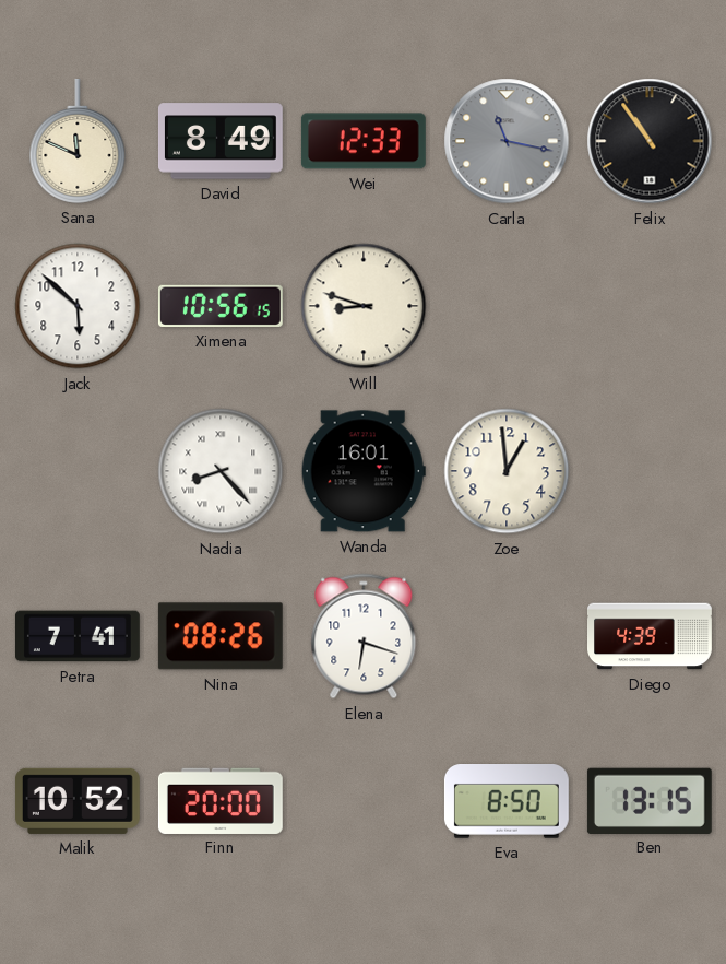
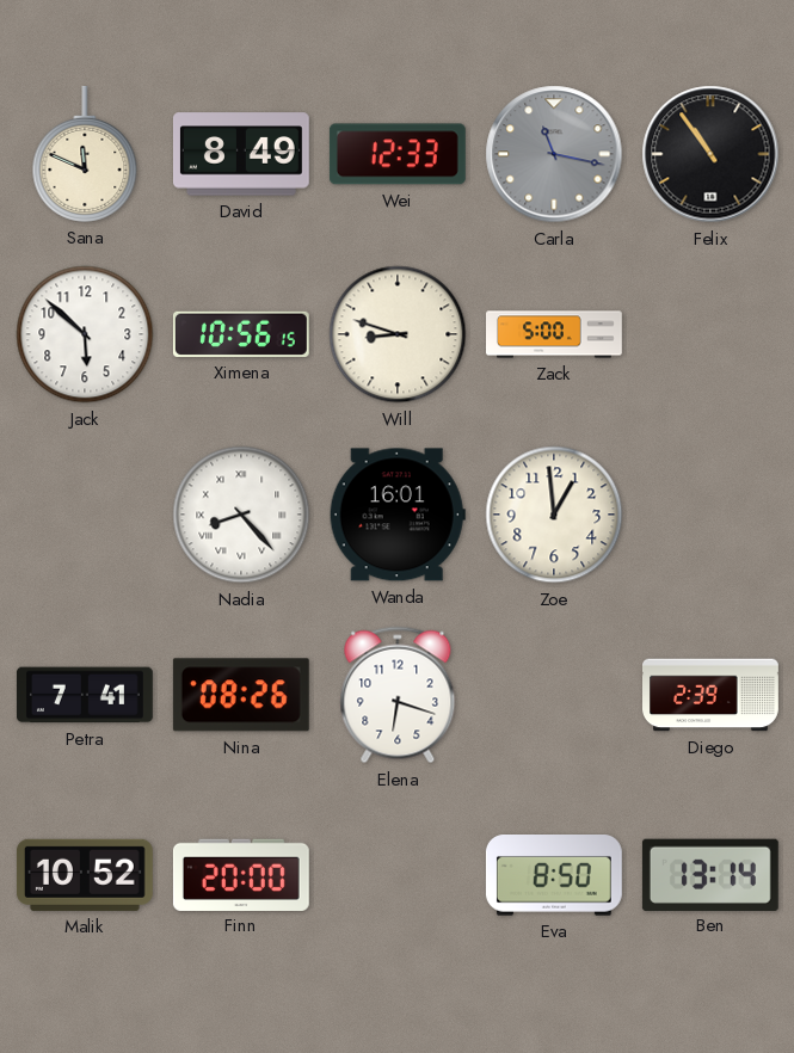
Zack: none -> 5:00
Diego: 4:39 -> 2:39
Ben: 13:15 -> 13:14
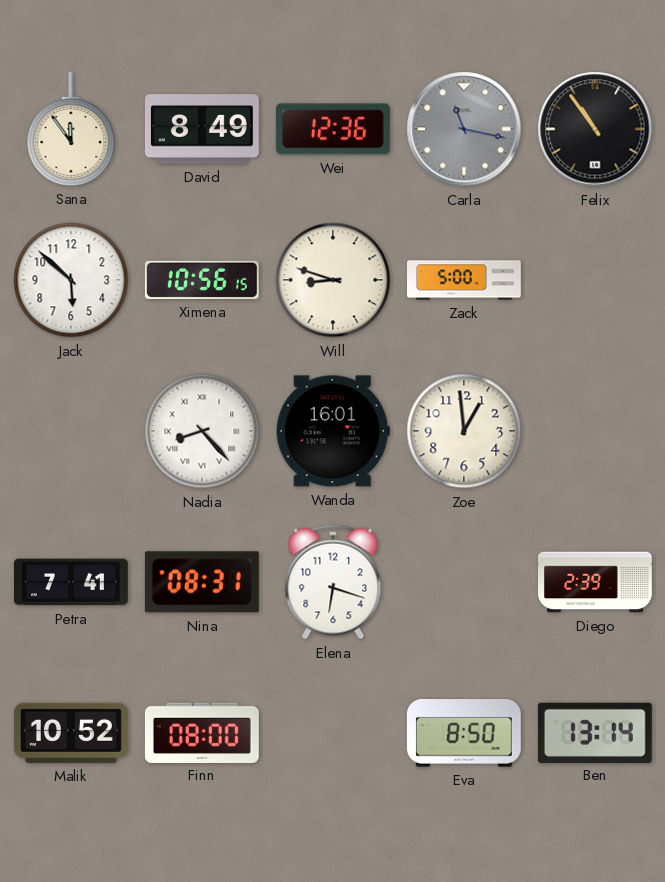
Sana: 11:49 -> 11:54
Wei: 12:33 -> 12:36
Nina: 08:26 -> 08:31
Finn: 20:00 -> 08:00
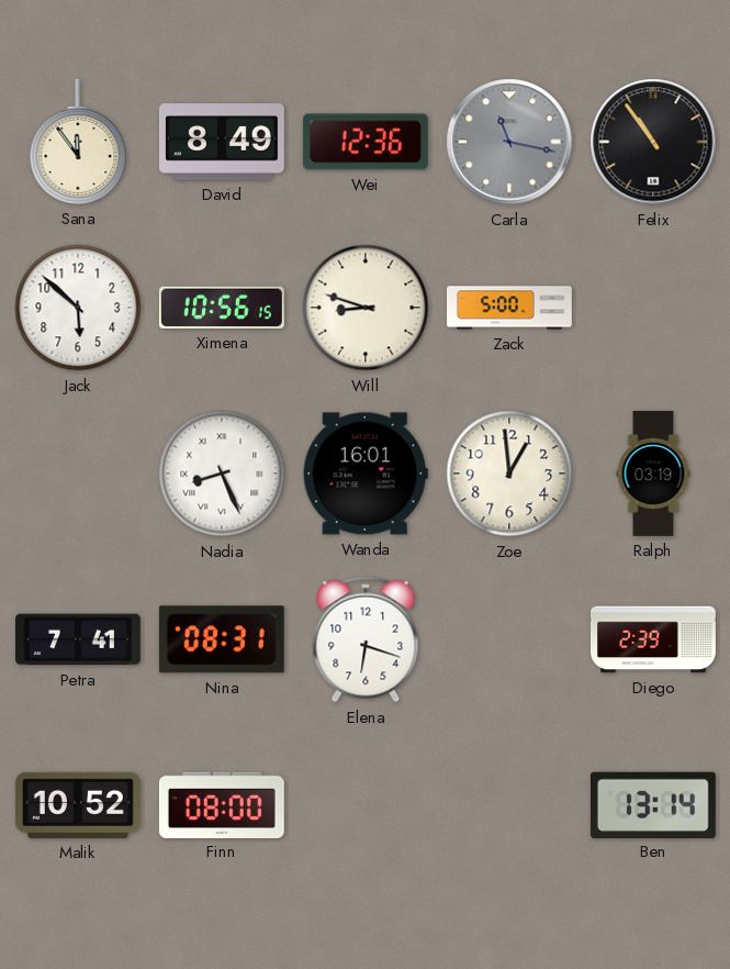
Nadia: 8:23 -> 8:26
Ralph: none -> 03:19
Eva: 8:50 -> none
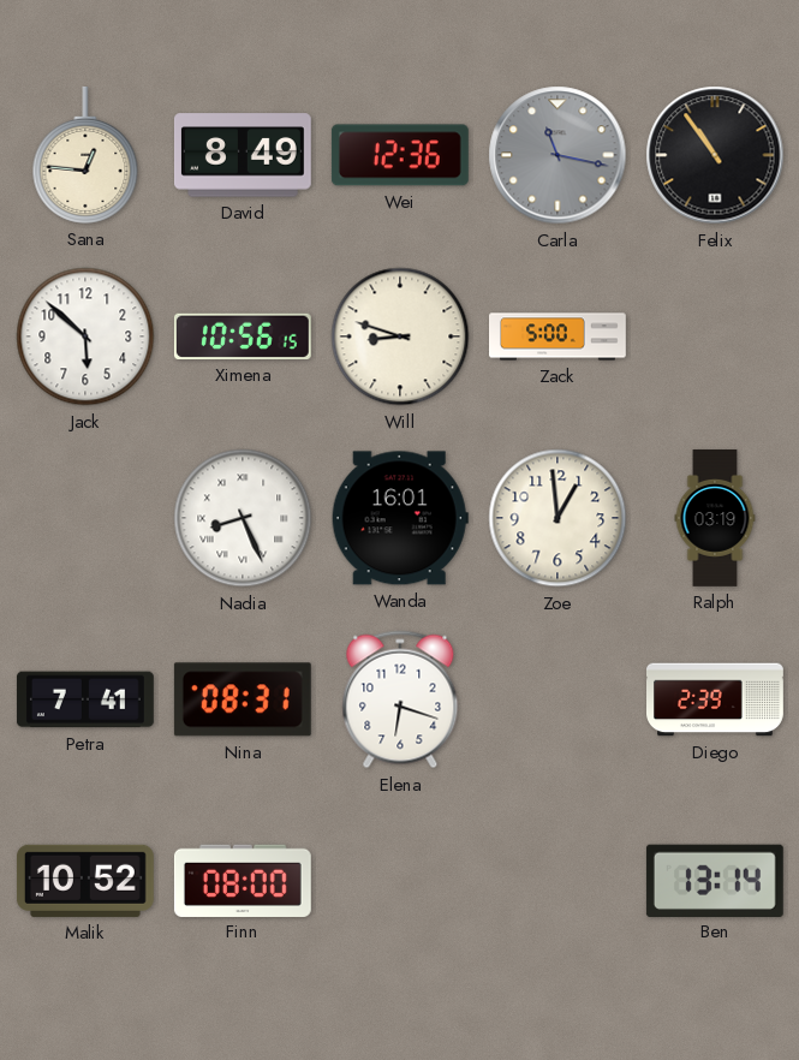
Sana: 11:54 -> 12:46
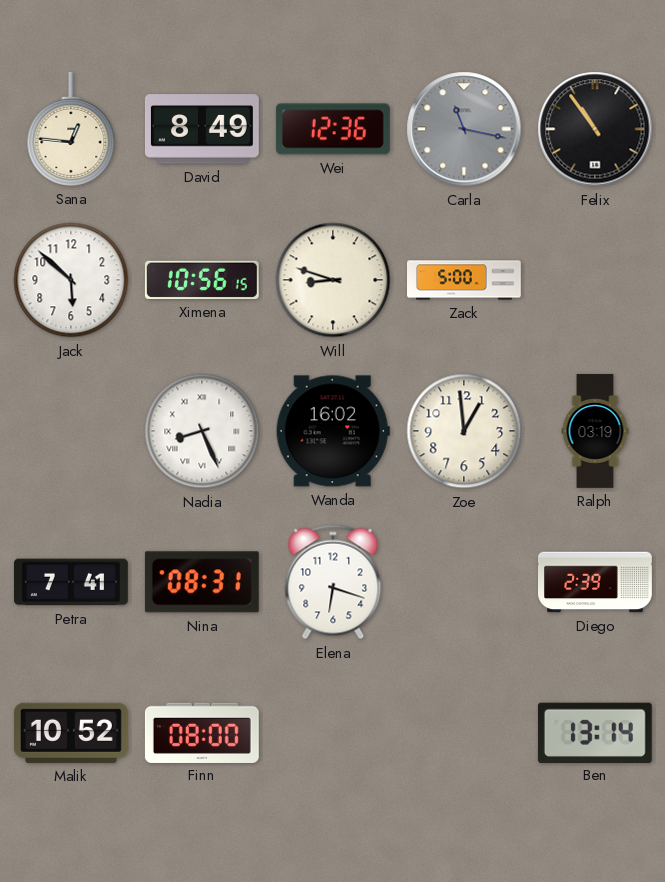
Wanda: 16:01 -> 16:02
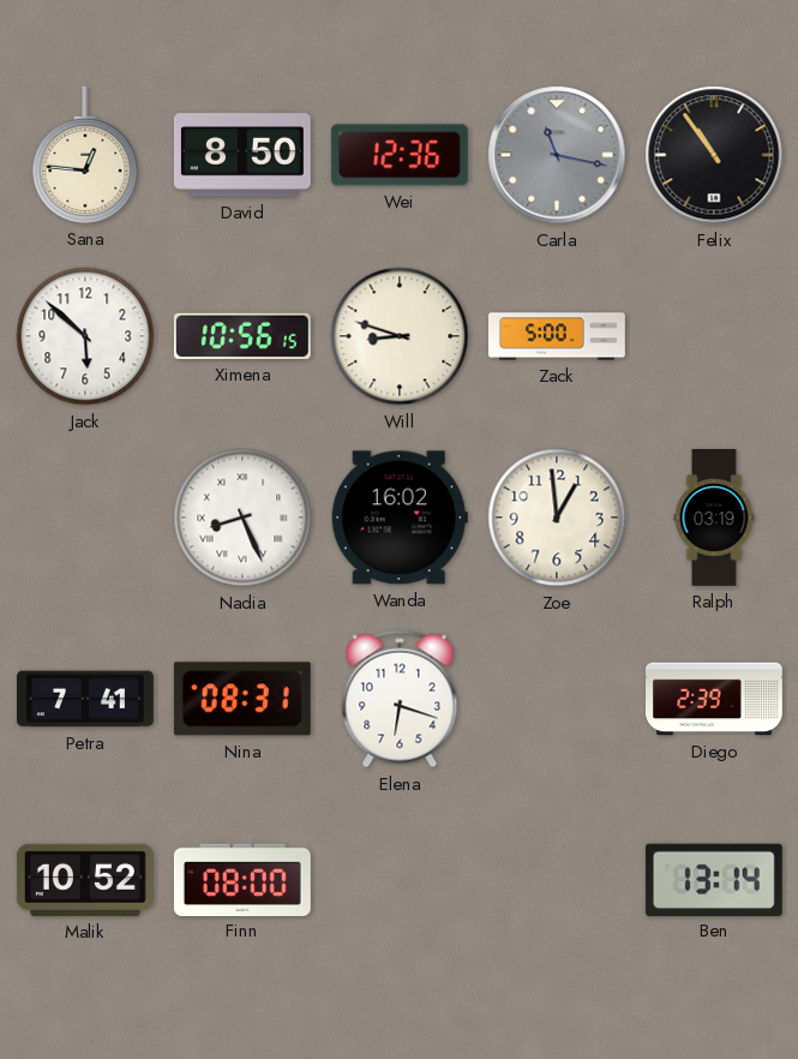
David: 8:49 -> 8:50
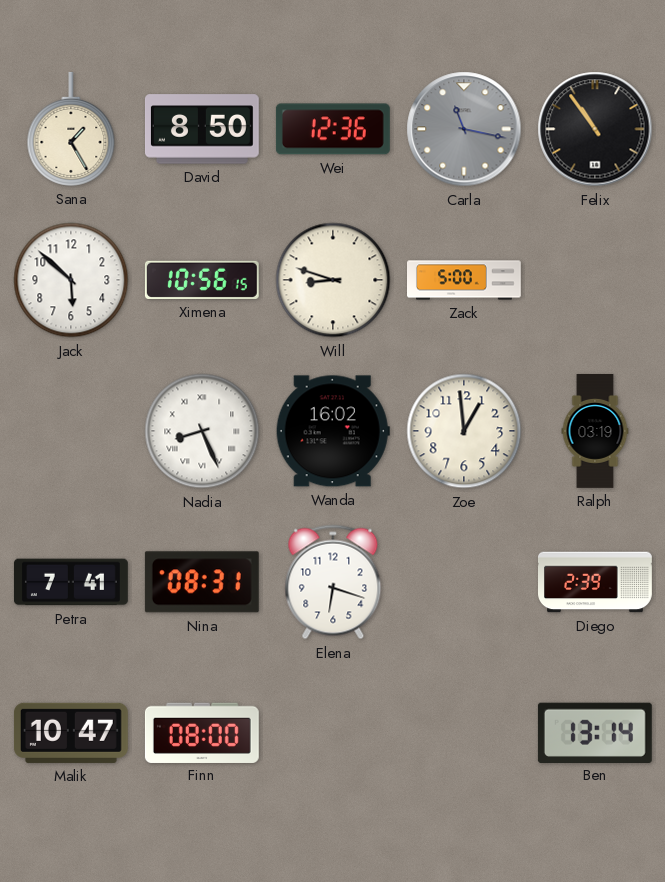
Sana: 12:46 -> 1:25
Malik: 10:52 -> 10:47
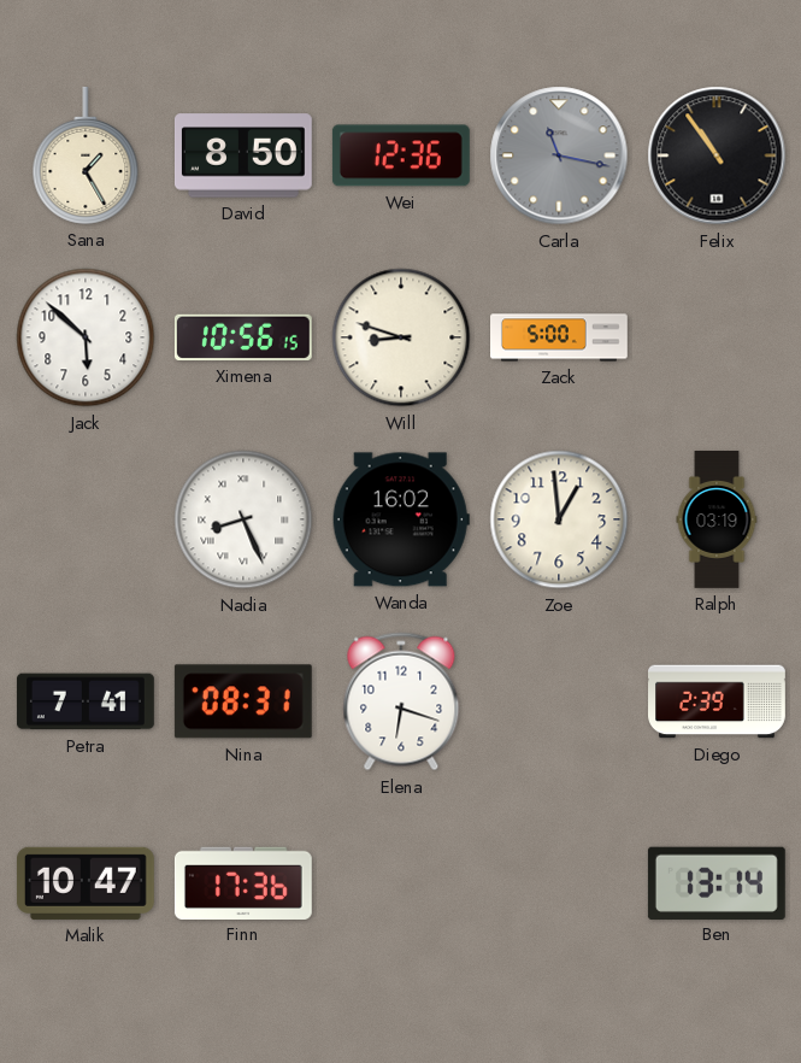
Finn: 08:00 -> 17:36
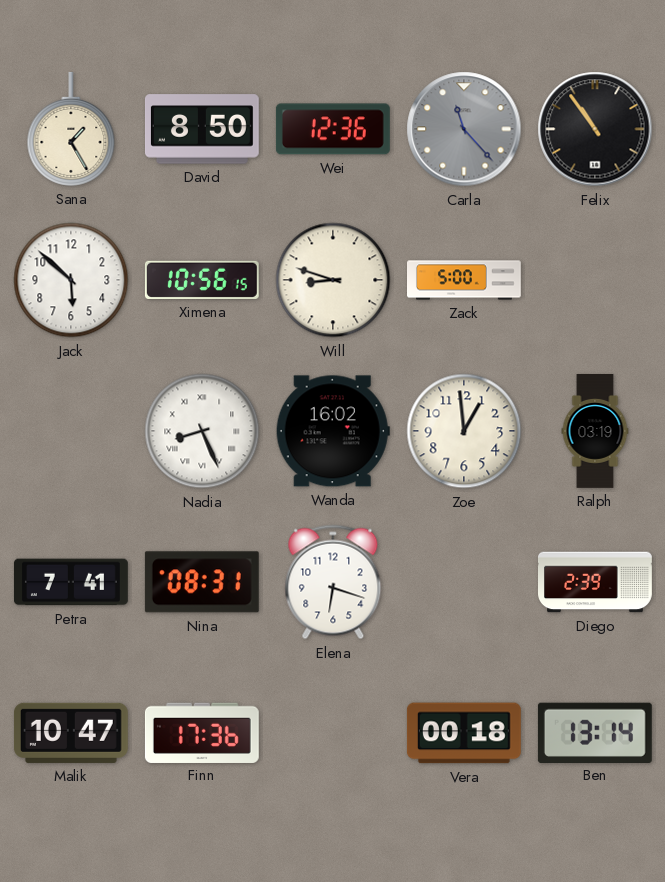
Carla: 11:17 -> 11:23
Vera: none -> 00:18
